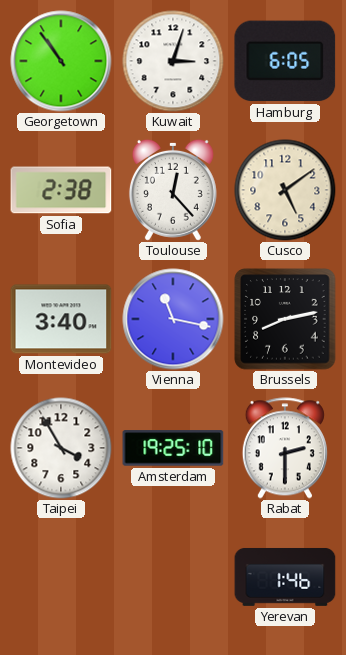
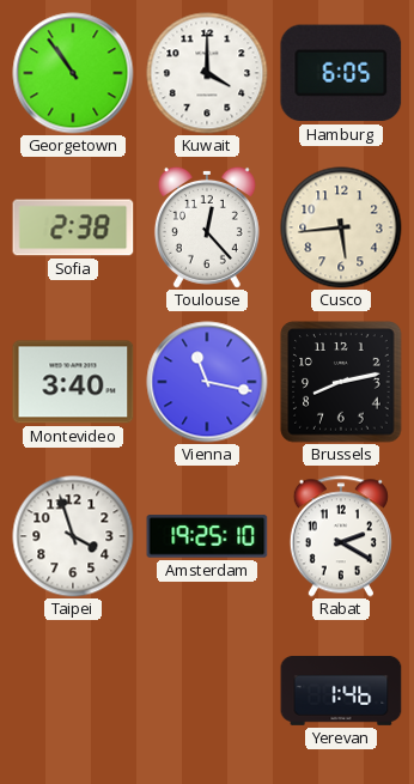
Kuwait: 3:03 -> 4:00
Cusco: 5:09 -> 5:44
Taipei: 3:55 -> 3:57
Rabat: 2:30 -> 2:20
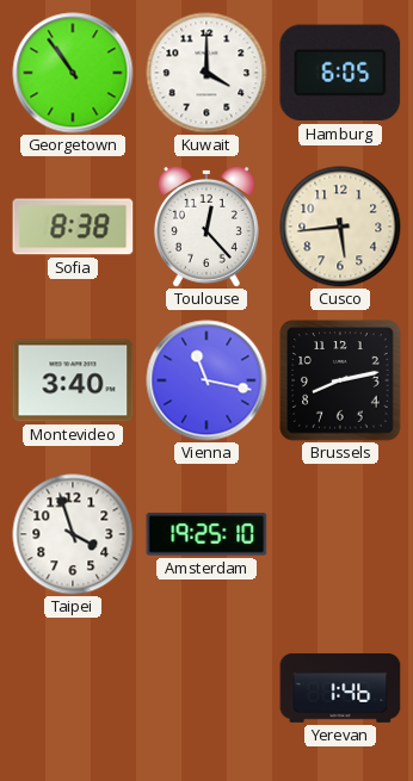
Sofia: 2:38 -> 8:38
Rabat: 2:20 -> none
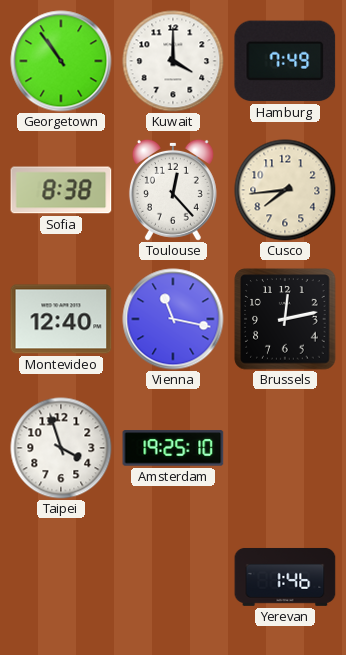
Hamburg: 6:05 -> 7:49
Cusco: 5:44 -> 7:44
Montevideo: 3:40 -> 12:40
Brussels: 8:13 -> 12:13
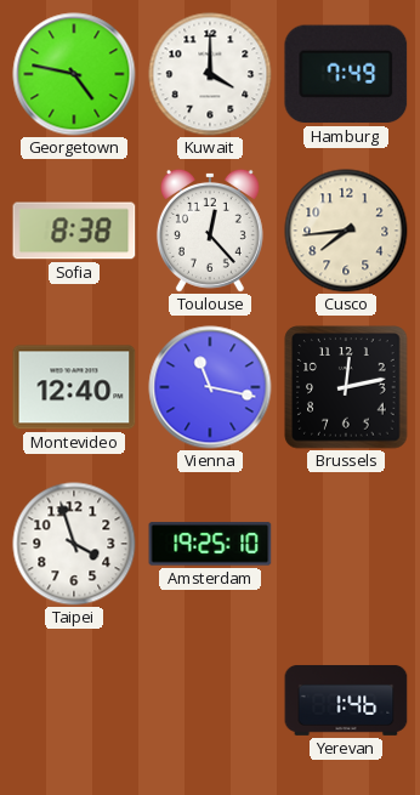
Georgetown: 10:54 -> 4:47
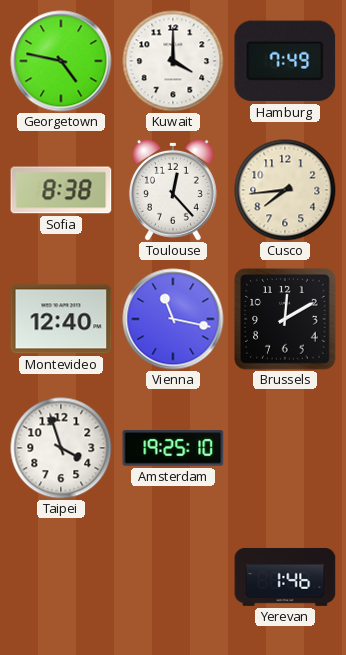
Brussels: 12:13 -> 12:10
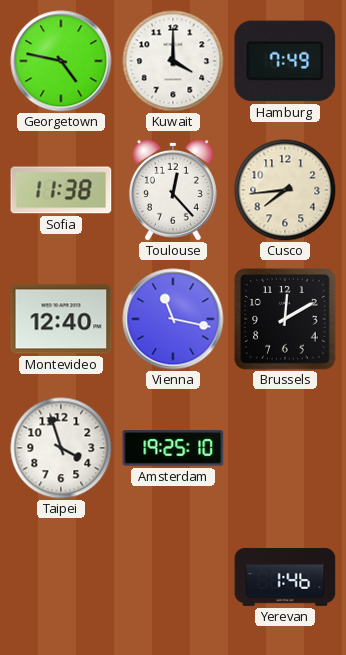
Sofia: 8:38 -> 11:38
